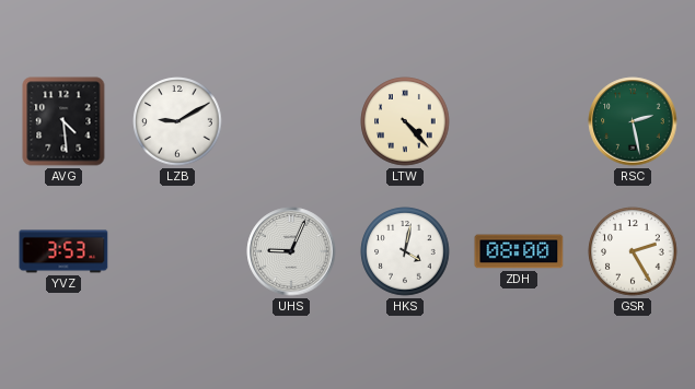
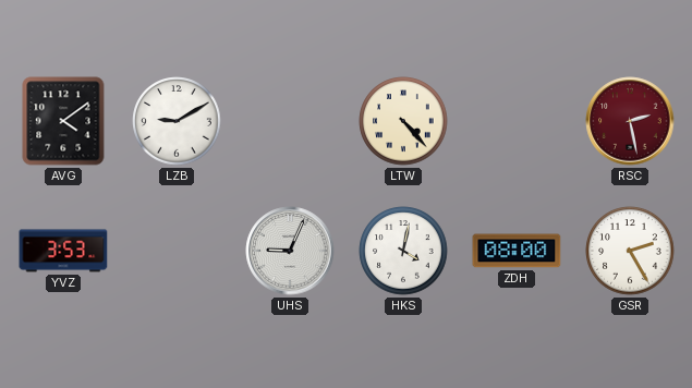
AVG: 4:29 -> 4:09
RSC dial: green -> burgundy
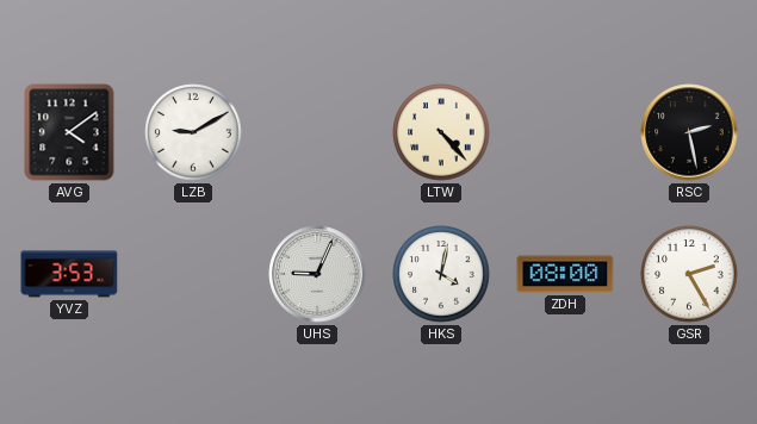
RSC dial: burgundy -> black
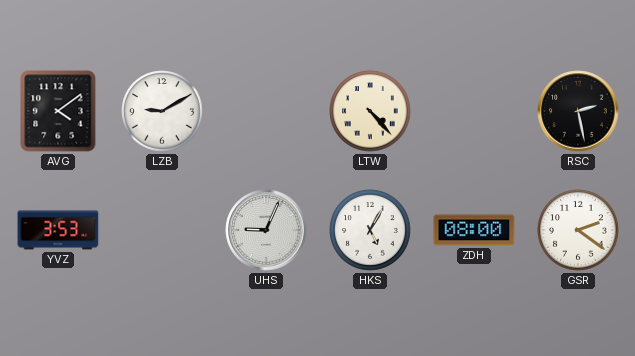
HKS: 4:02 -> 5:05
GSR: 2:25 -> 2:21
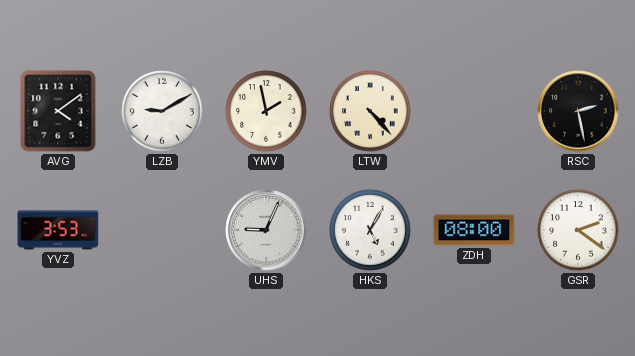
YMV: none -> 1:58
